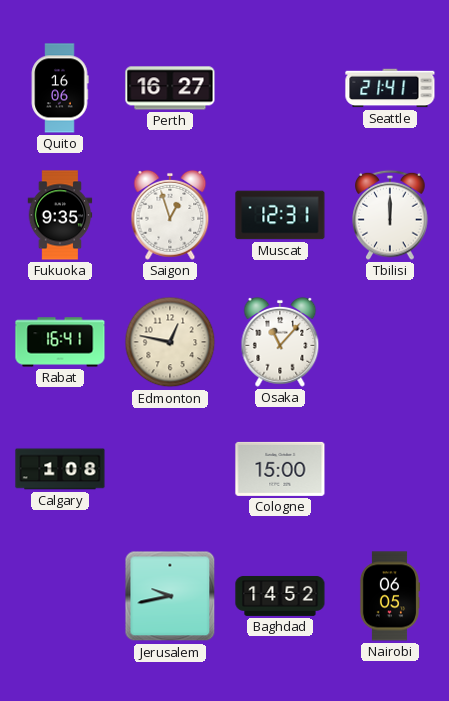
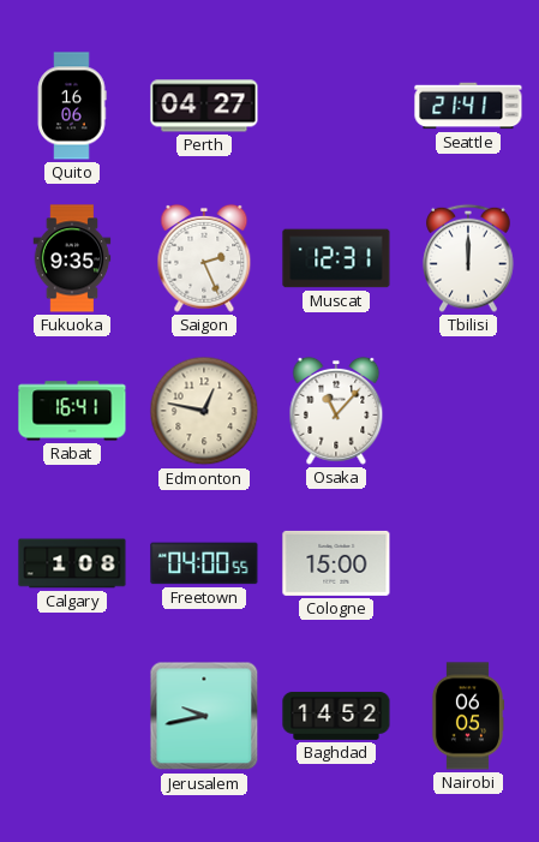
Perth: 16:27 -> 04:27
Saigon: 12:57 -> 2:26
Freetown: none -> 04:00
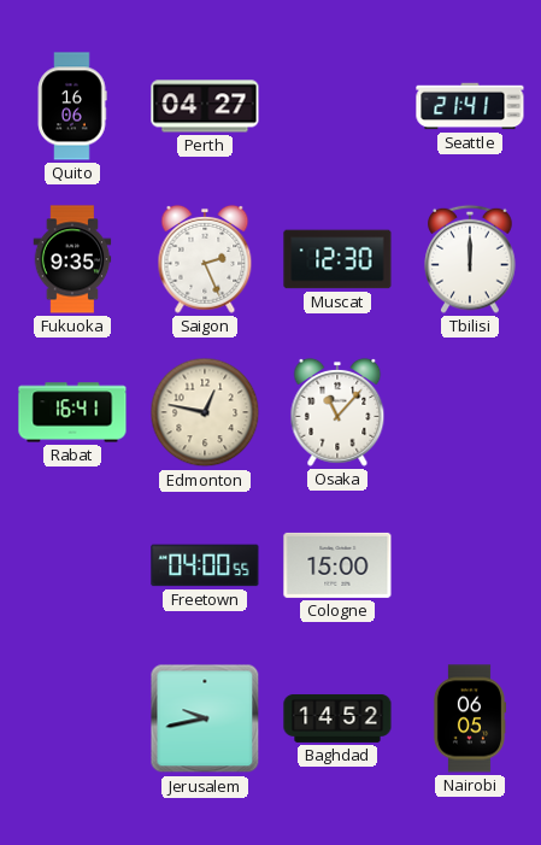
Muscat: 12:31 -> 12:30
Calgary: 1:08 -> none
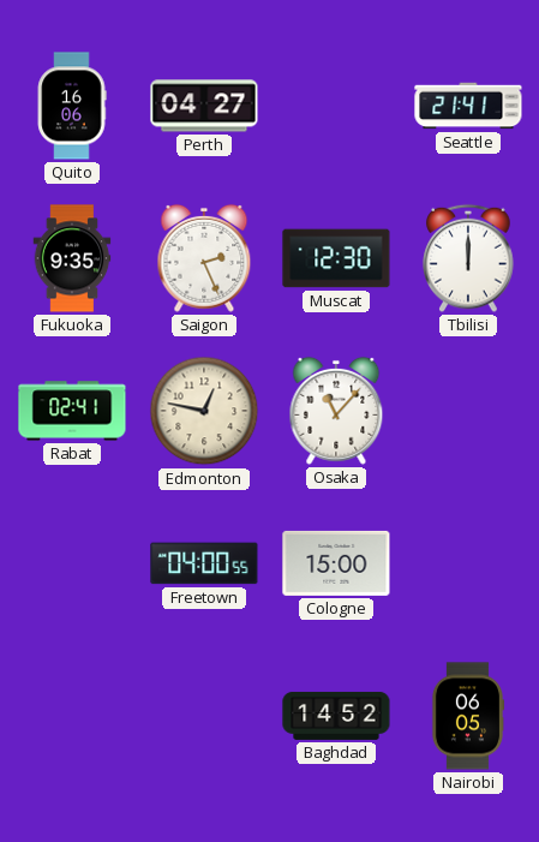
Rabat: 16:41 -> 02:41
Jerusalem: 9:43 -> none
